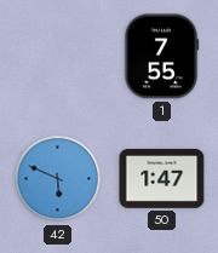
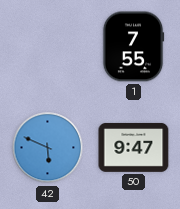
50: 1:47 -> 9:47
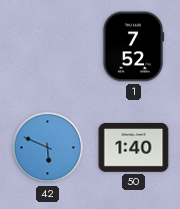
1: 7:55 -> 7:52
50: 9:47 -> 1:40
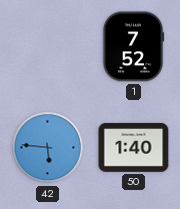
42: 5:49 -> 5:46
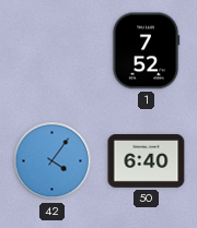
42: 5:46 -> 4:06
50: 1:40 -> 6:40
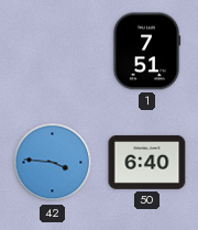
1: 7:52 -> 7:51
42: 4:06 -> 3:46
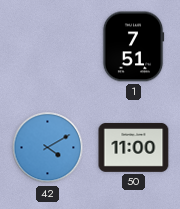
42: 3:46 -> 4:10
50: 6:40 -> 11:00
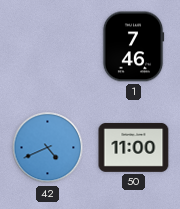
1: 7:51 -> 7:46
42: 4:10 -> 4:41
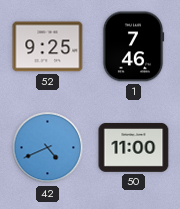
52: none -> 9:25
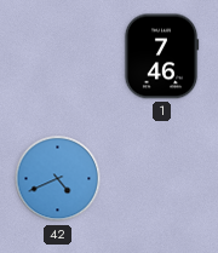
52: 9:25 -> none
50: 11:00 -> none
